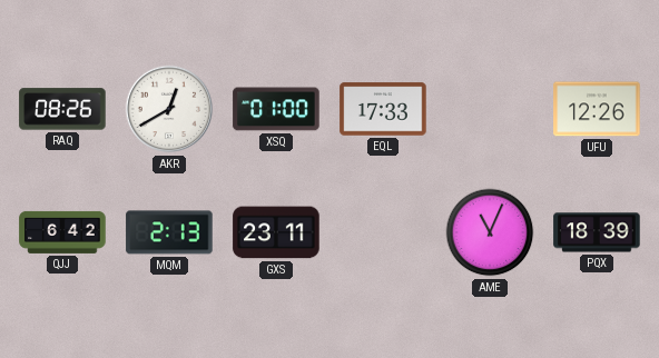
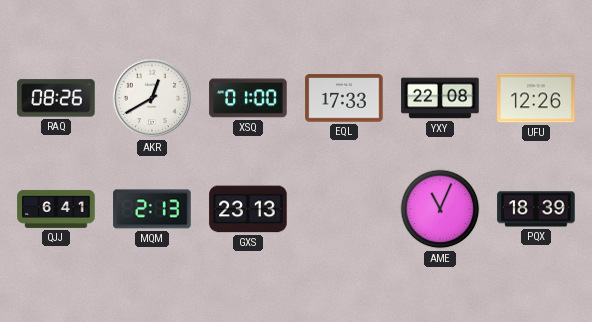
YXY: none -> 22:08
QJJ: 6:42 -> 6:41
GXS: 23:11 -> 23:13
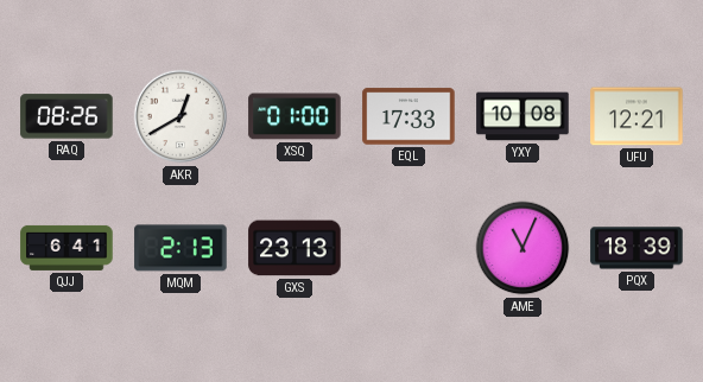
YXY: 22:08 -> 10:08
UFU: 12:26 -> 12:21
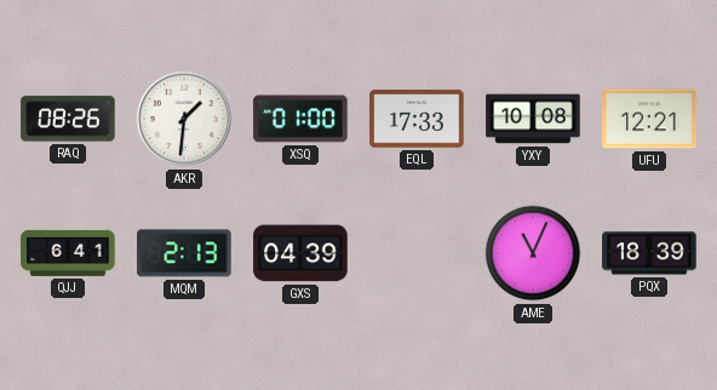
AKR: 12:40 -> 1:31
GXS: 23:13 -> 04:39
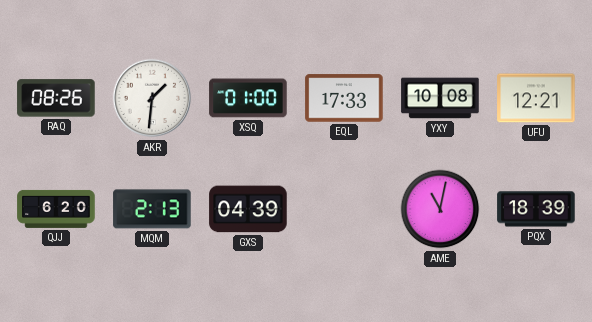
QJJ: 6:41 -> 6:20
AME: 11:04 -> 11:02
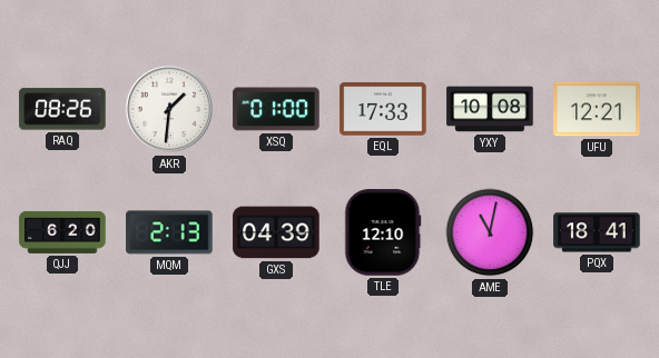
TLE: none -> 12:10
PQX: 18:39 -> 18:41
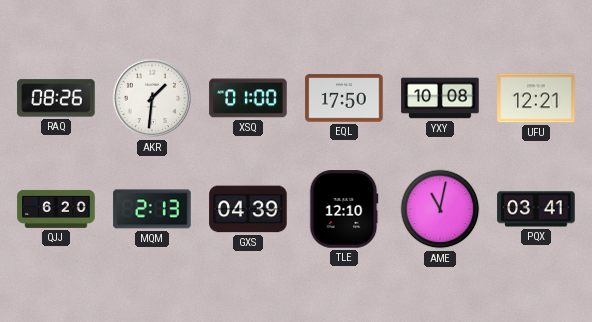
EQL: 17:33 -> 17:50
PQX: 18:41 -> 03:41
